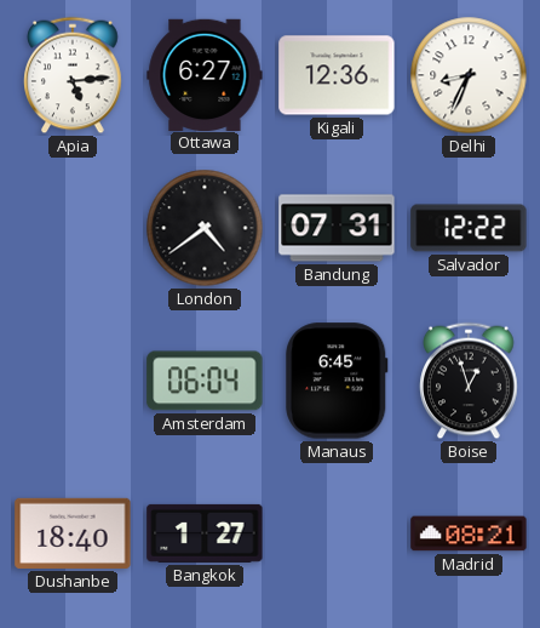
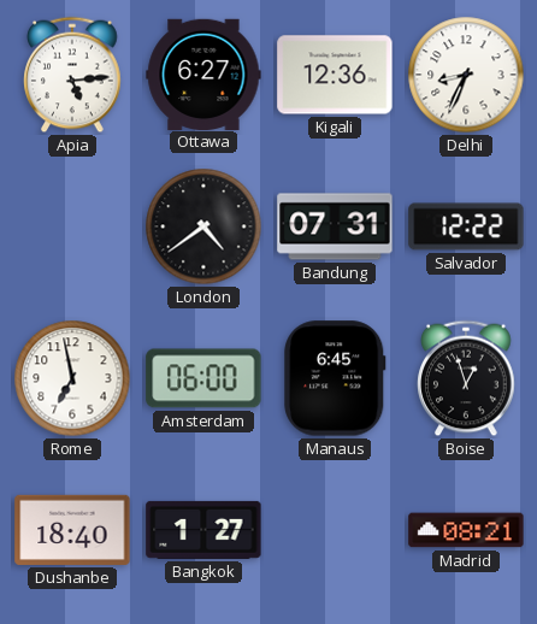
Rome: none -> 6:58
Amsterdam: 06:04 -> 06:00
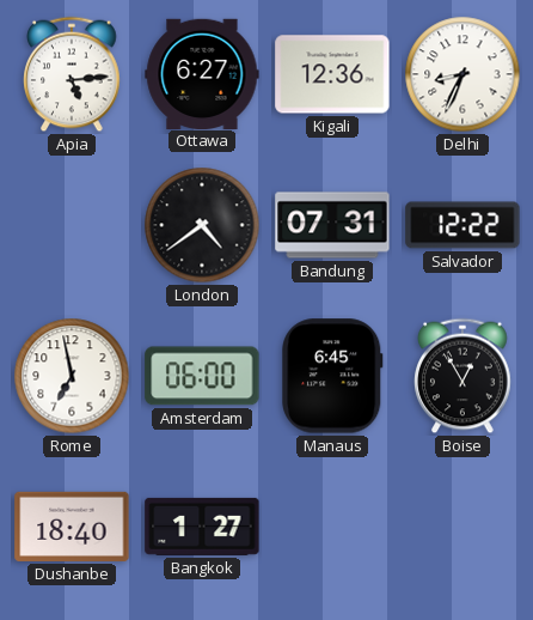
Boise: 12:57 -> 12:55
Madrid: 08:21 -> none
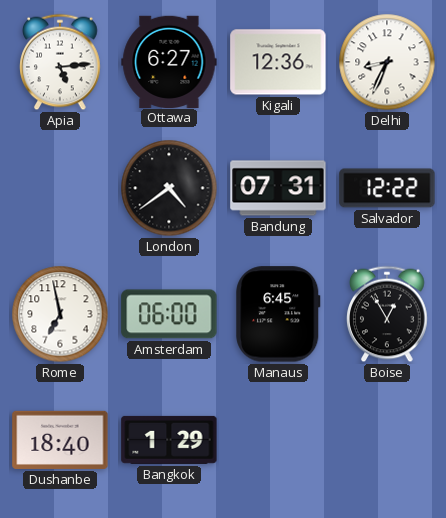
Bangkok: 1:27 -> 1:29
